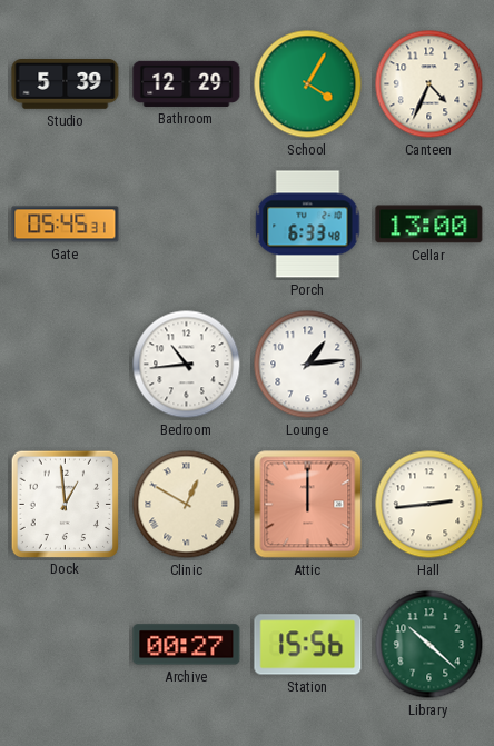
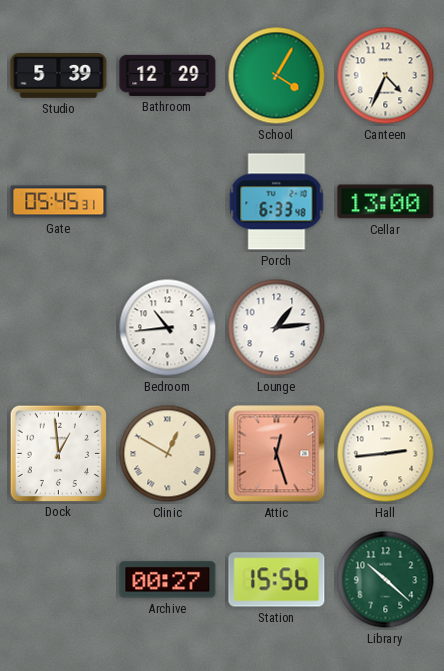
Attic: 12:00 -> 12:27
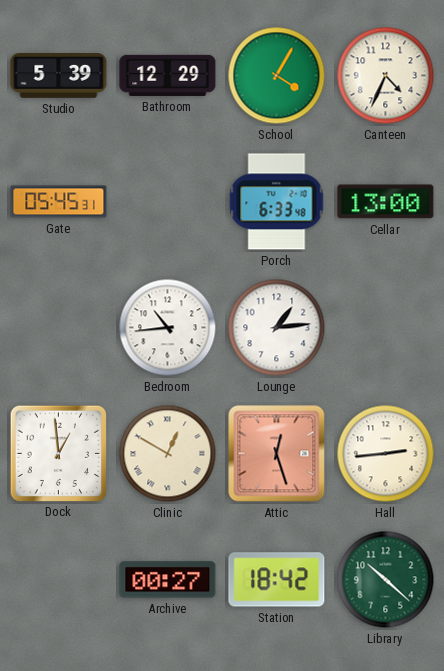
Station: 15:56 -> 18:42
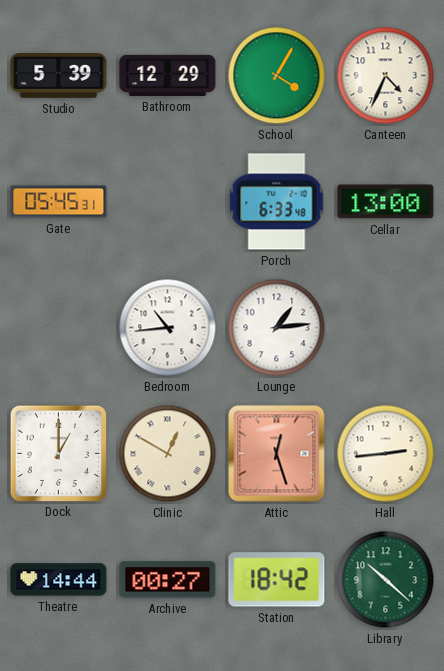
Dock: 12:59 -> 1:00
Theatre: none -> 14:44
